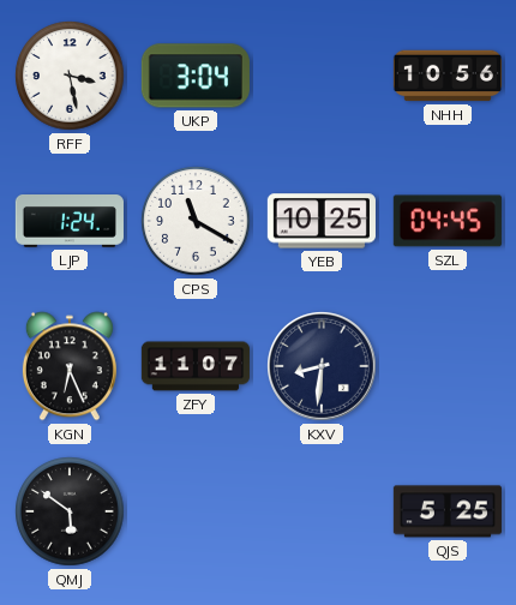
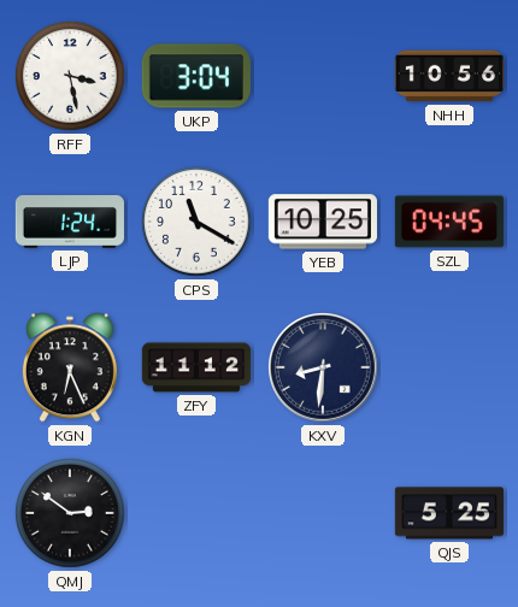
ZFY: 11:07 -> 11:12
QMJ: 5:51 -> 2:51
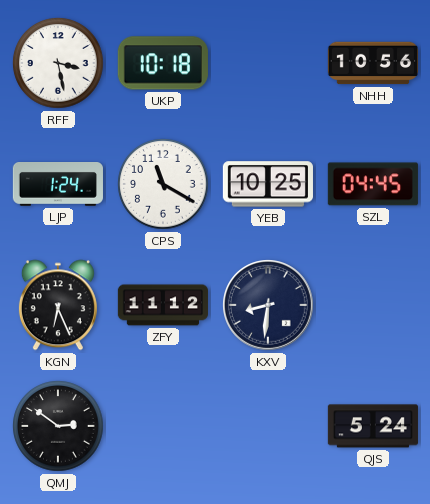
UKP: 3:04 -> 10:18
QJS: 5:25 -> 5:24
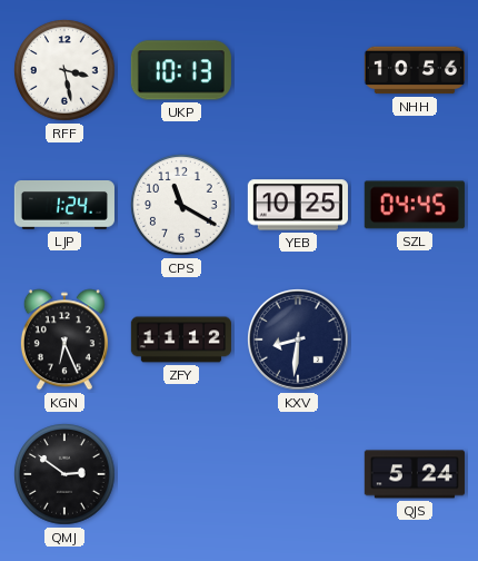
UKP: 10:18 -> 10:13
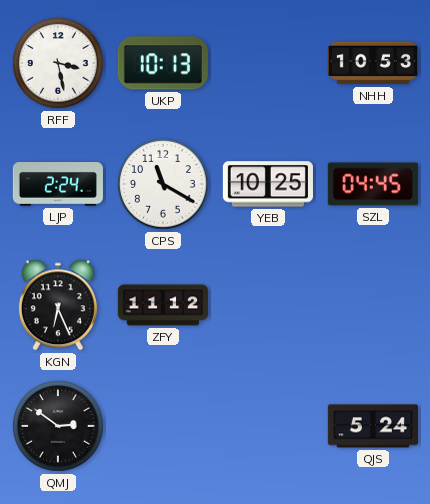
NHH: 10:56 -> 10:53
LJP: 1:24 -> 2:24
KXV: 8:31 -> none
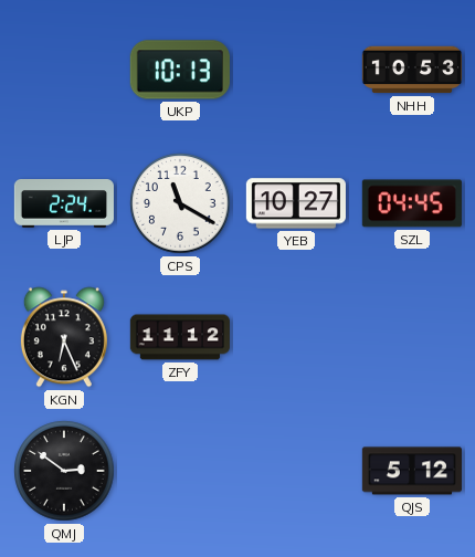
RFF: 3:28 -> none
YEB: 10:25 -> 10:27
QJS: 5:24 -> 5:12
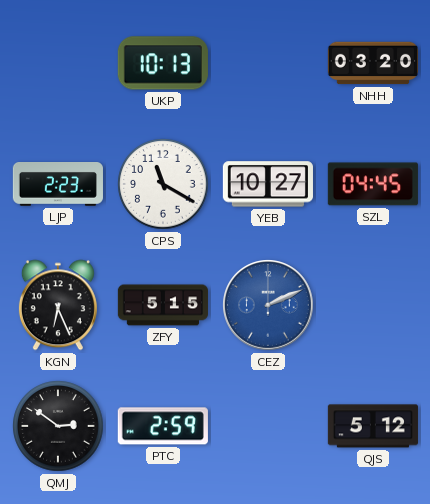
NHH: 10:53 -> 03:20
LJP: 2:24 -> 2:23
ZFY: 11:12 -> 5:15
CEZ: none -> 2:11
PTC: none -> 2:59
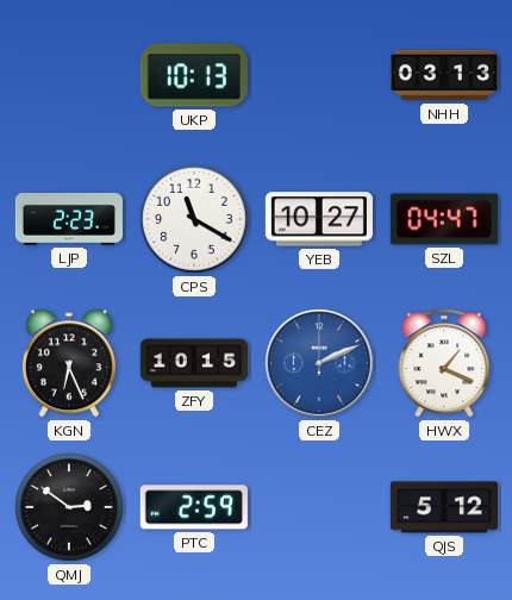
NHH: 03:20 -> 03:13
SZL: 04:45 -> 04:47
ZFY: 5:15 -> 10:15
HWX: none -> 1:19
